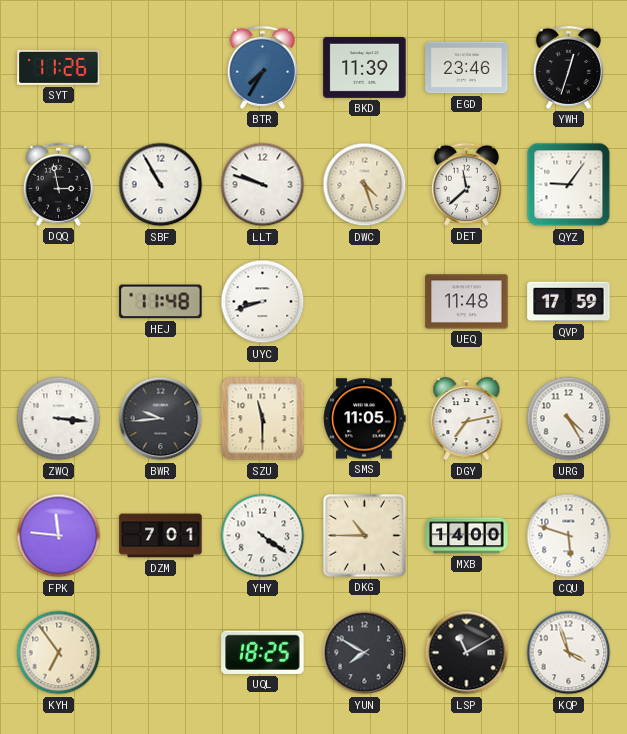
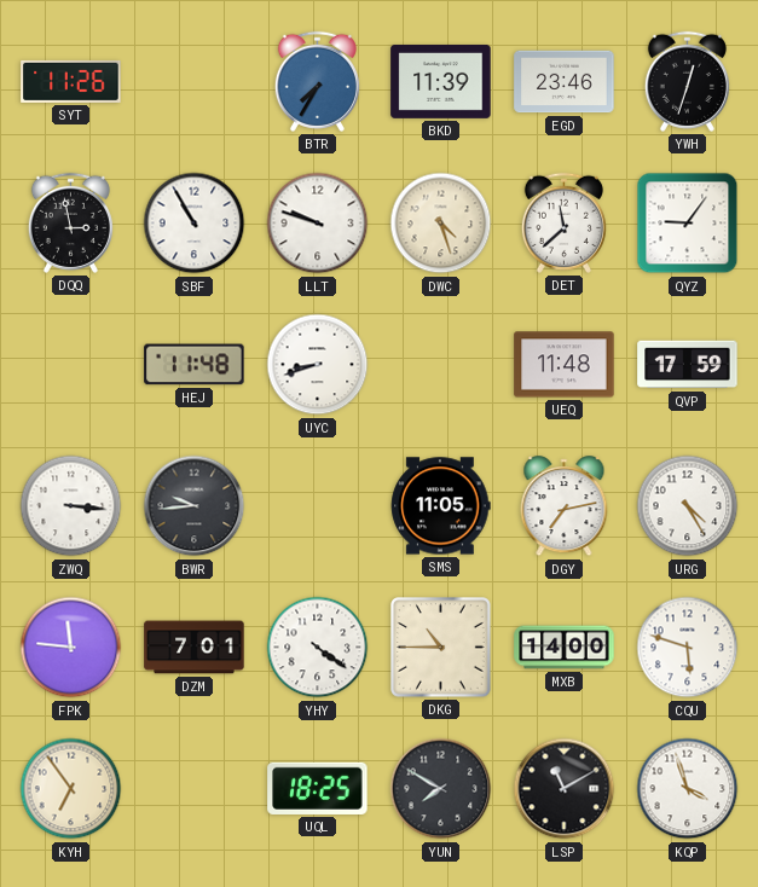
SZU: 11:30 -> none
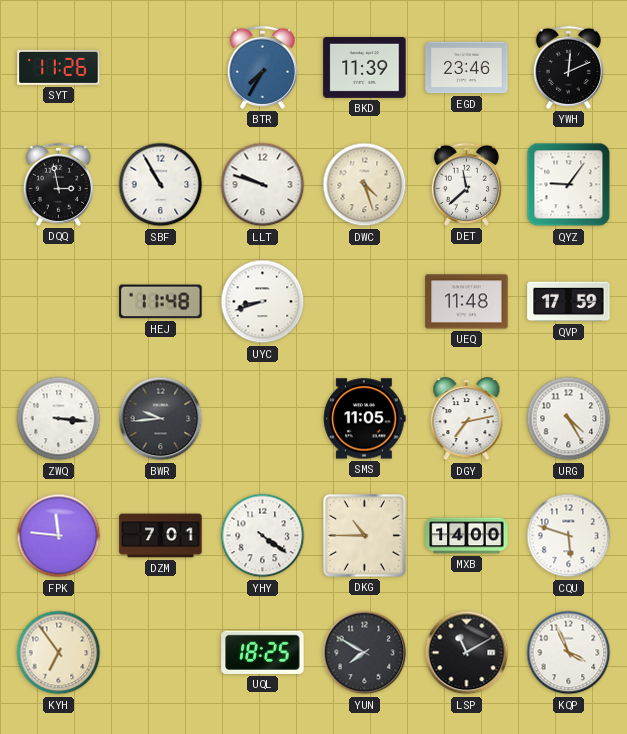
YWH: 12:33 -> 12:11
KQP: 3:57 -> 3:56
